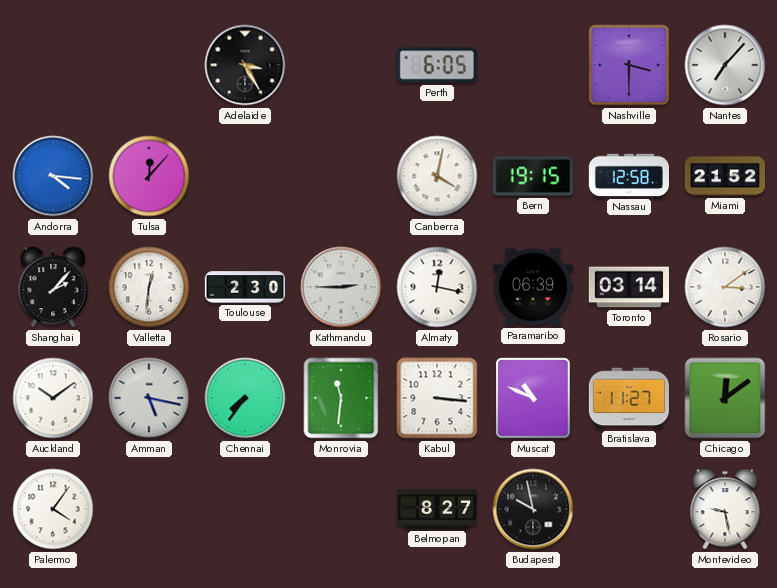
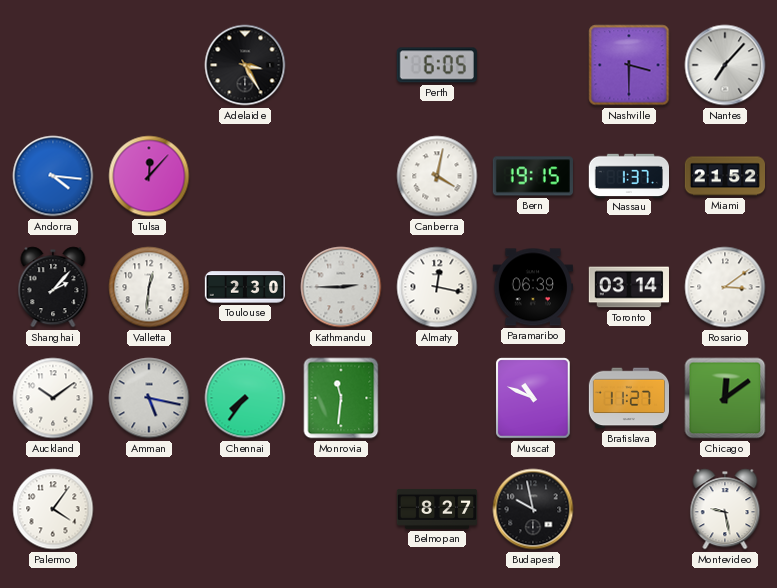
Nassau: 12:58 -> 1:37
Kabul: 3:16 -> none
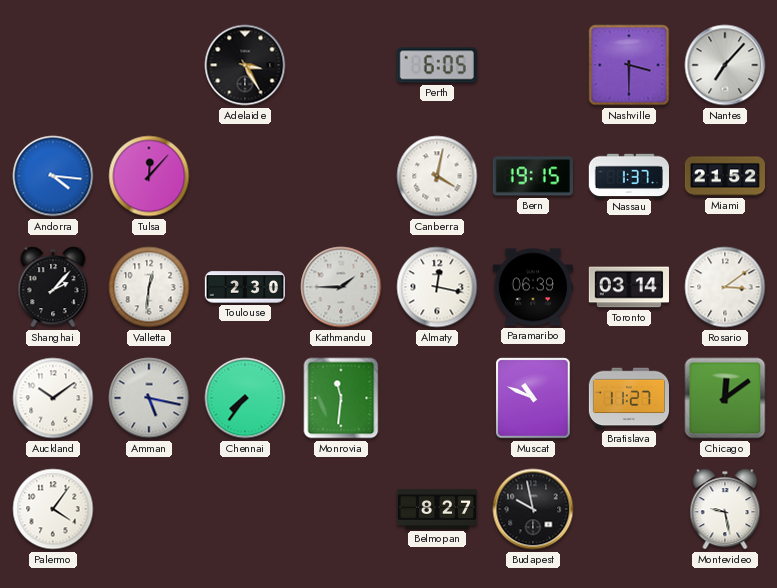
Kathmandu: 2:45 -> 1:45
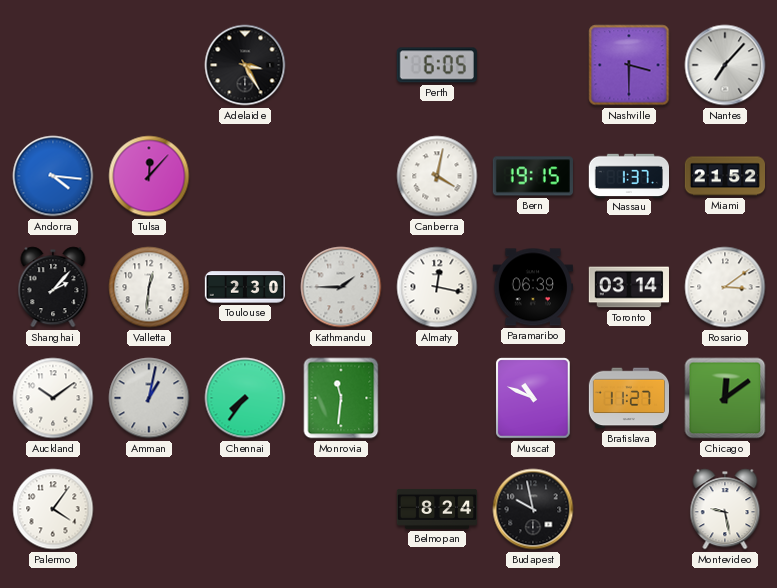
Amman: 5:17 -> 1:02
Belmopan: 8:27 -> 8:24
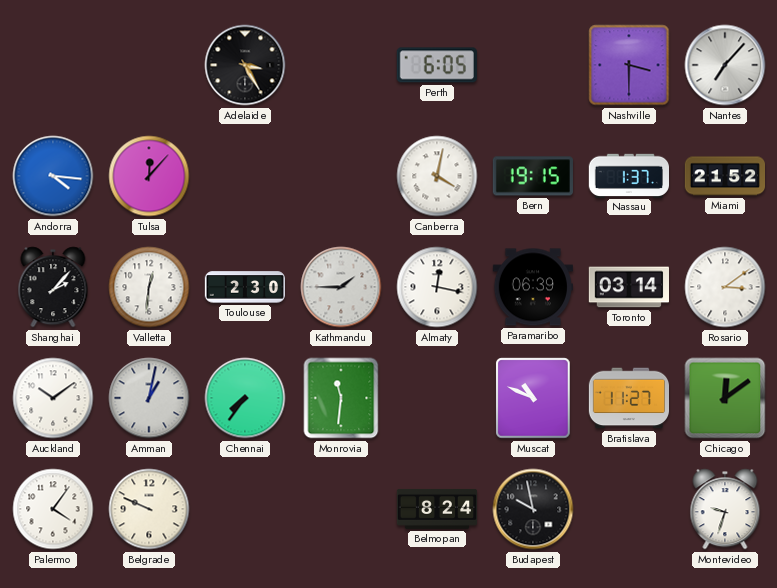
Belgrade: none -> 9:49
Montevideo: 9:28 -> 9:33
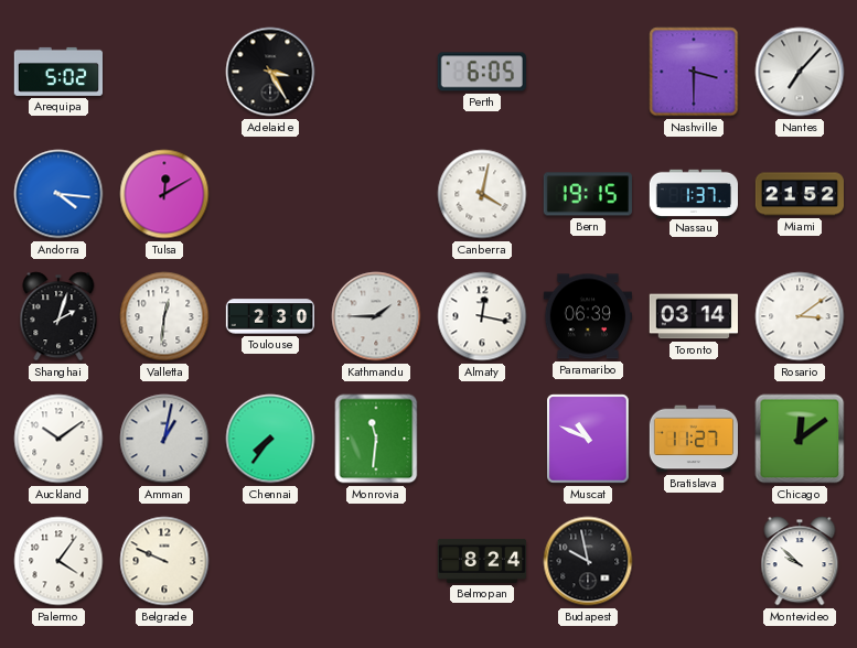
Arequipa: none -> 5:02
Tulsa: 12:07 -> 12:10
Shanghai: 2:07 -> 2:03
Montevideo: 9:33 -> 9:52
